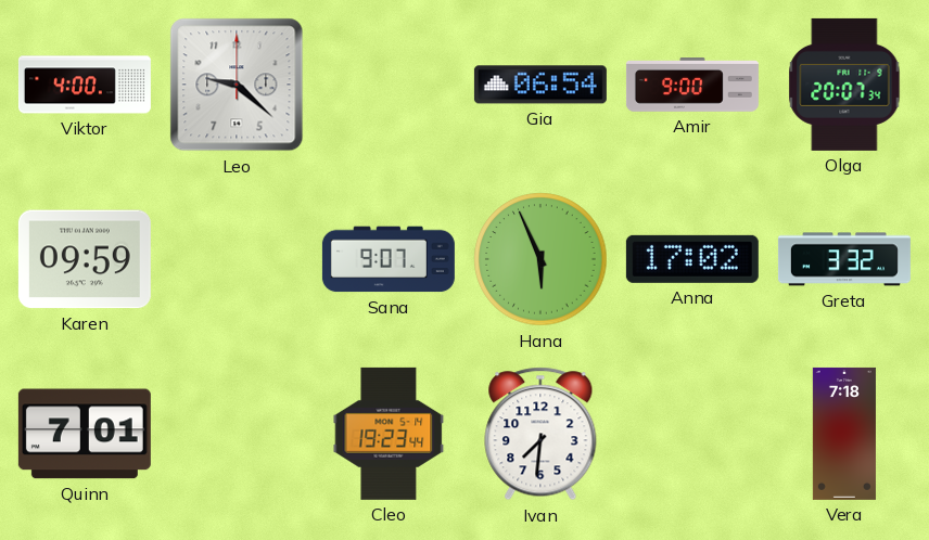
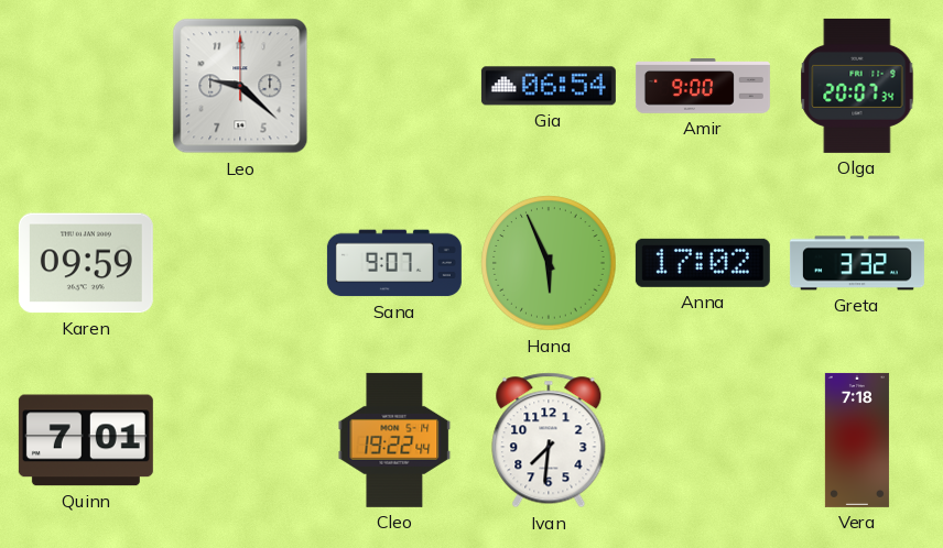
Viktor: 4:00 -> none
Cleo: 19:23 -> 19:22
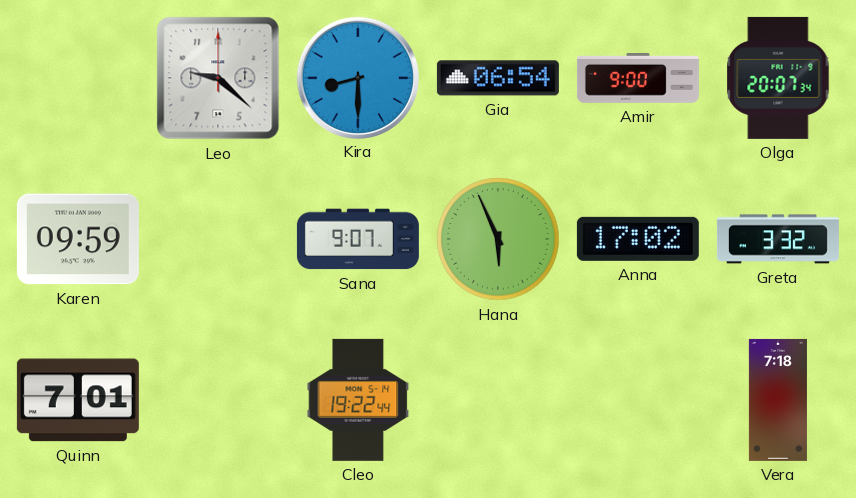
Kira: none -> 8:30
Ivan: 7:31 -> none
